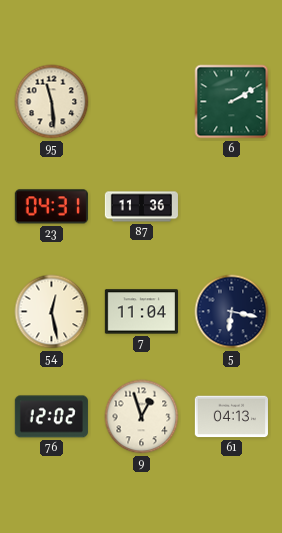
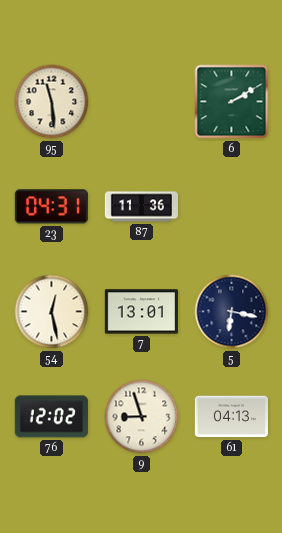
7: 11:04 -> 13:01
9: 12:57 -> 8:57
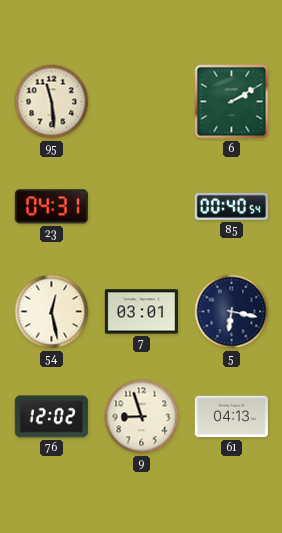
87: 11:36 -> none
85: none -> 00:40
7: 13:01 -> 03:01
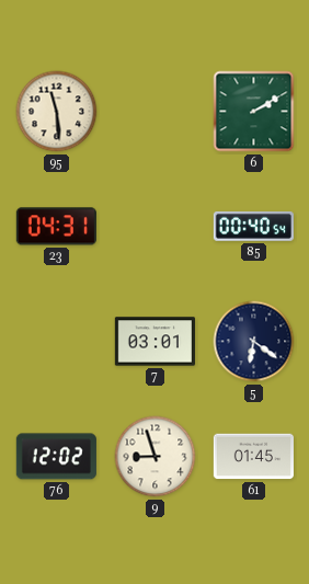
54: 12:28 -> none
5: 6:17 -> 6:21
61: 04:13 -> 01:45
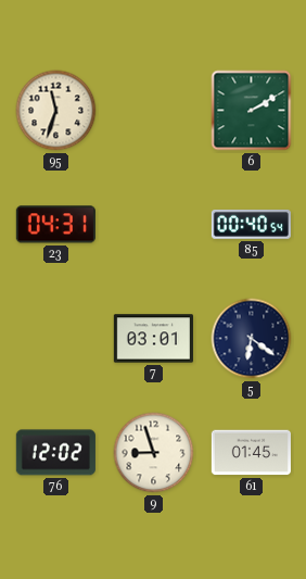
95: 11:29 -> 11:33
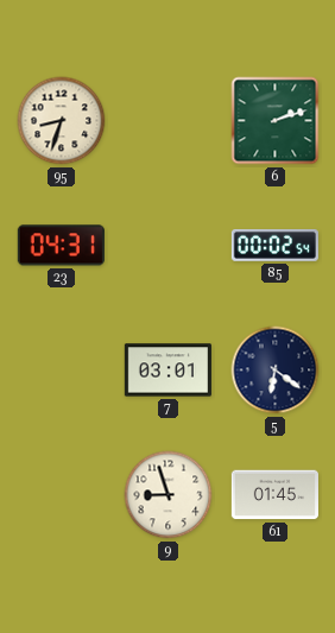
95: 11:33 -> 8:33
6: 2:10 -> 2:12
85: 00:40 -> 00:02
76: 12:02 -> none
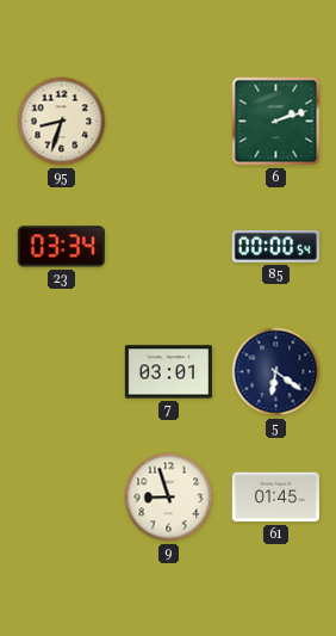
23: 04:31 -> 03:34
85: 00:02 -> 00:00
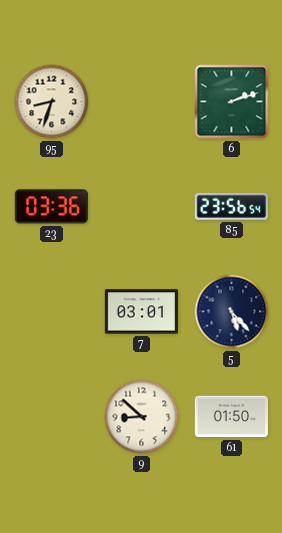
23: 03:34 -> 03:36
85: 00:00 -> 23:56
5: 6:21 -> 5:23
9: 8:57 -> 8:52
61: 01:45 -> 01:50
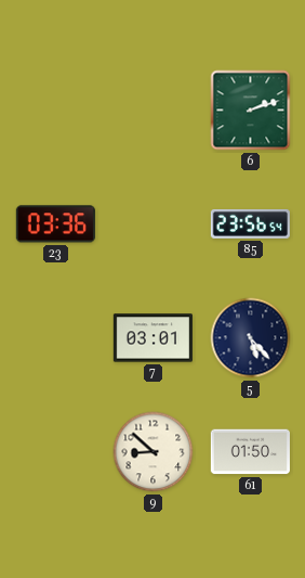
95: 8:33 -> none
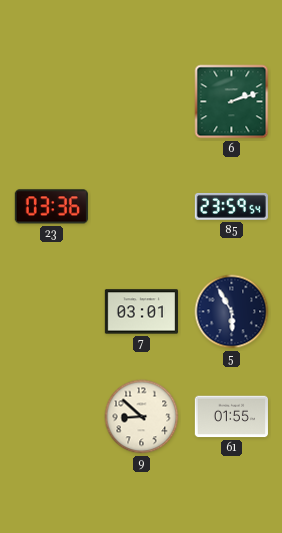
85: 23:56 -> 23:59
5: 5:23 -> 5:55
61: 01:50 -> 01:55
